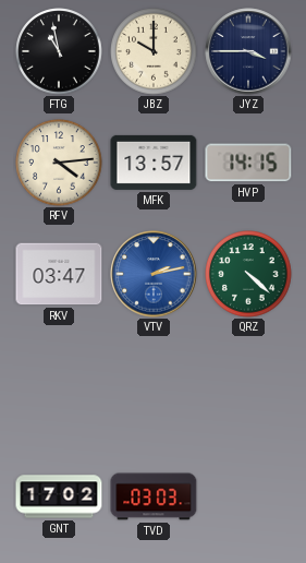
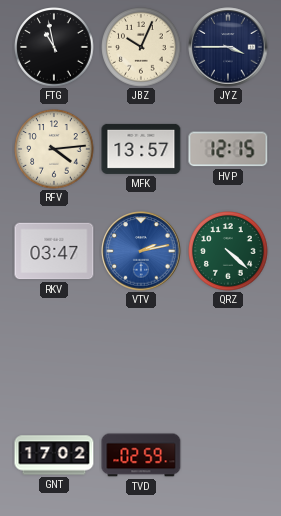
JBZ: 10:00 -> 10:04
HVP: 14:15 -> 12:15
TVD: 03:03 -> 02:59
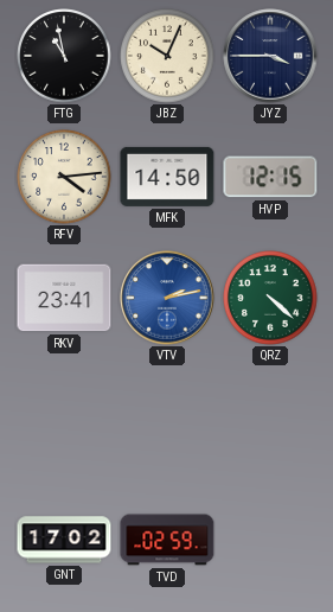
MFK: 13:57 -> 14:50
RKV: 03:47 -> 23:41
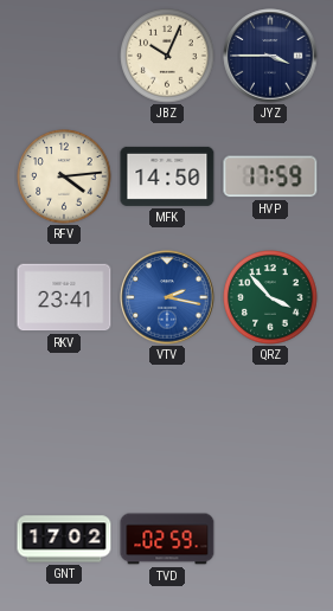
FTG: 10:58 -> none
HVP: 12:15 -> 17:59
VTV: 2:13 -> 2:17
QRZ: 4:22 -> 3:53
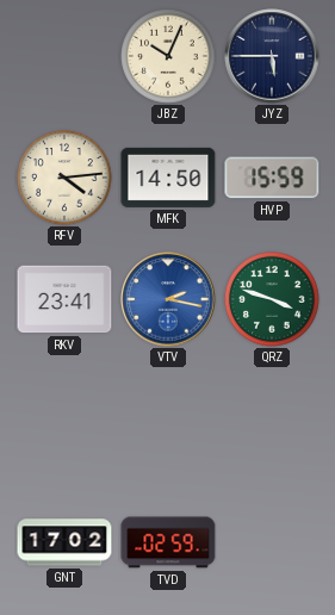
JYZ: 3:45 -> 5:45
HVP: 17:59 -> 15:59
QRZ: 3:53 -> 3:48
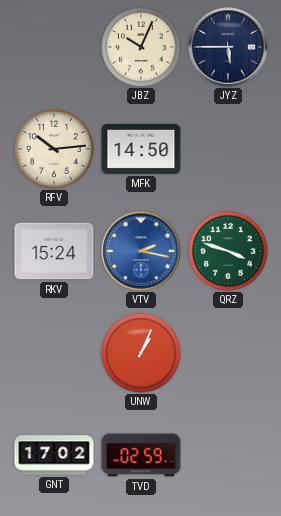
RFV: 4:14 -> 10:14
HVP: 15:59 -> none
RKV: 23:41 -> 15:24
UNW: none -> 1:04
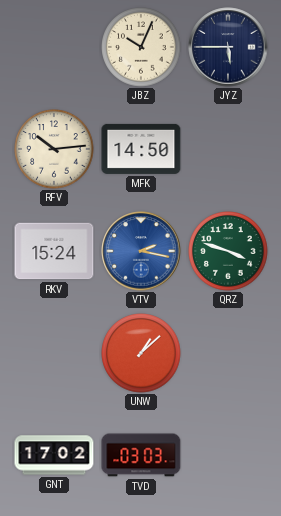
UNW: 1:04 -> 1:08
TVD: 02:59 -> 03:03
